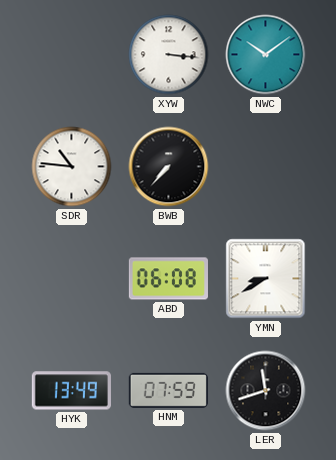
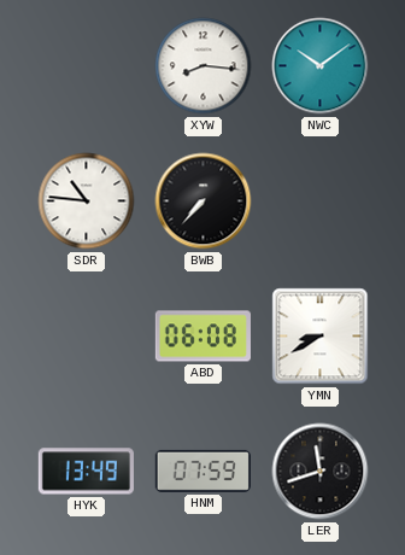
XYW: 3:16 -> 8:16
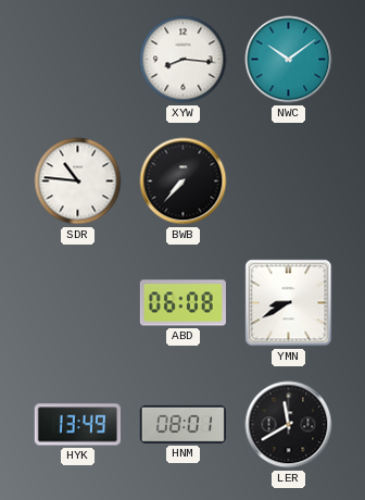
HNM: 07:59 -> 08:01
LER: 11:42 -> 11:40
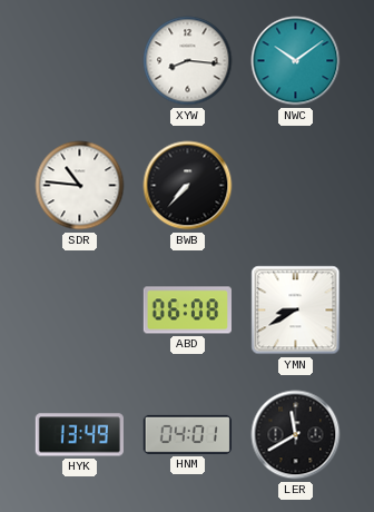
HNM: 08:01 -> 04:01
